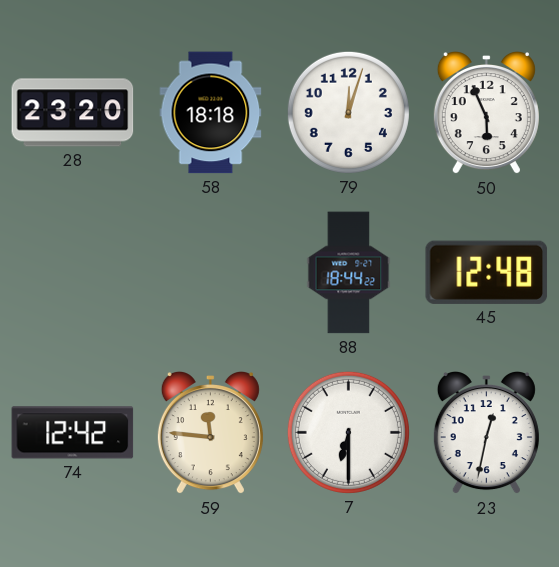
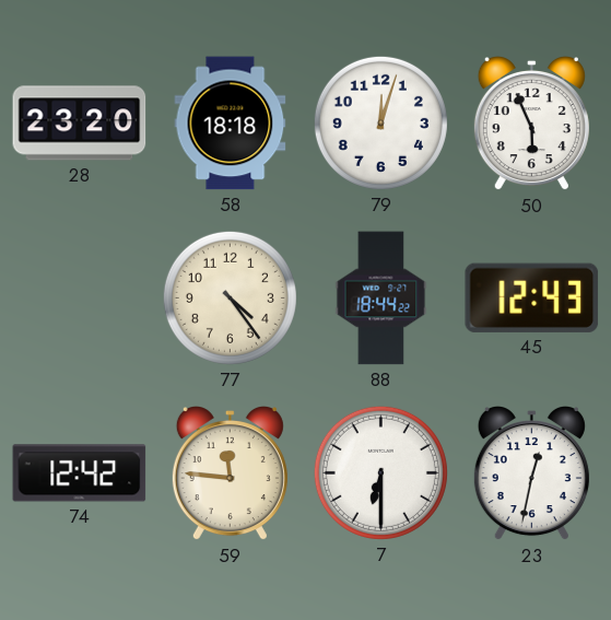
77: none -> 4:24
45: 12:48 -> 12:43
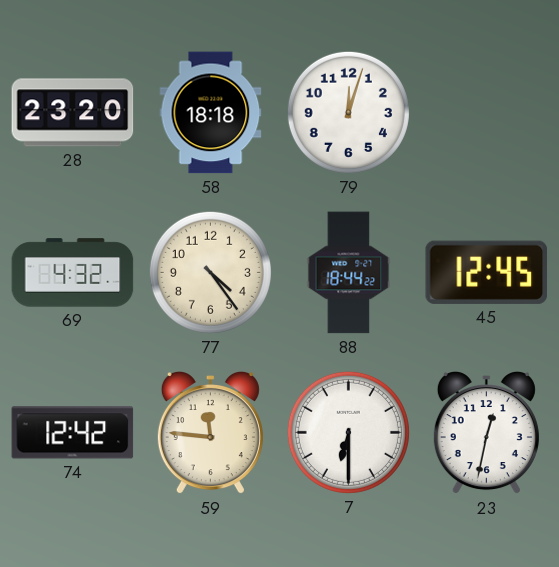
50: 5:56 -> none
69: none -> 4:32
45: 12:43 -> 12:45
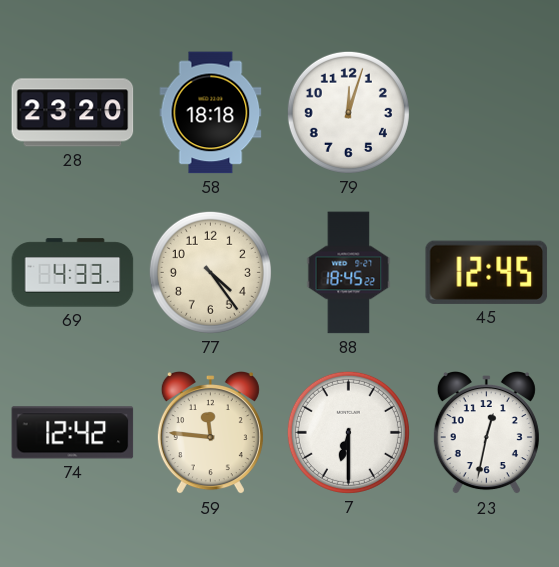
69: 4:32 -> 4:33
88: 18:44 -> 18:45
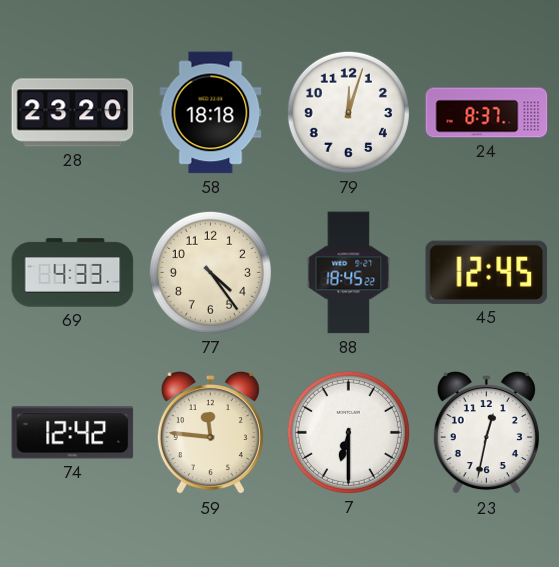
24: none -> 8:37
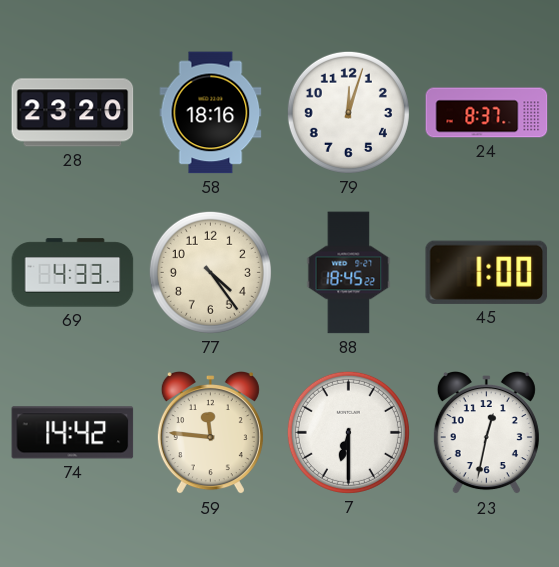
58: 18:18 -> 18:16
45: 12:45 -> 1:00
74: 12:42 -> 14:42
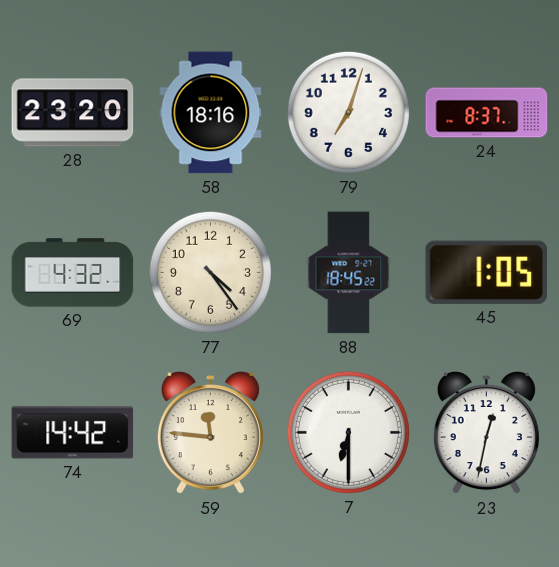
79: 12:03 -> 7:03
69: 4:33 -> 4:32
45: 1:00 -> 1:05
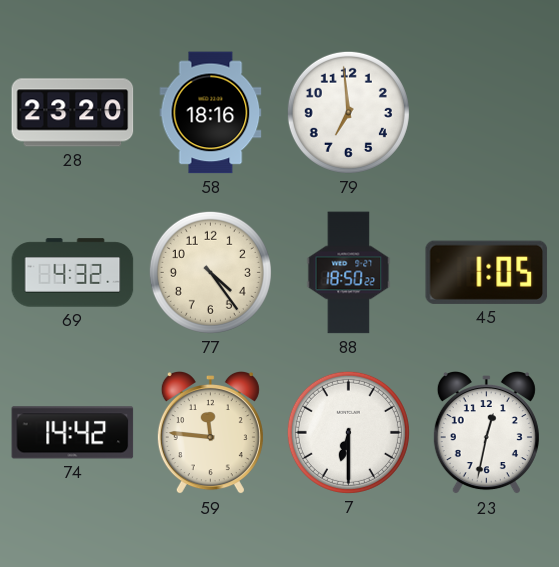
79: 7:03 -> 6:59
24: 8:37 -> none
88: 18:45 -> 18:50
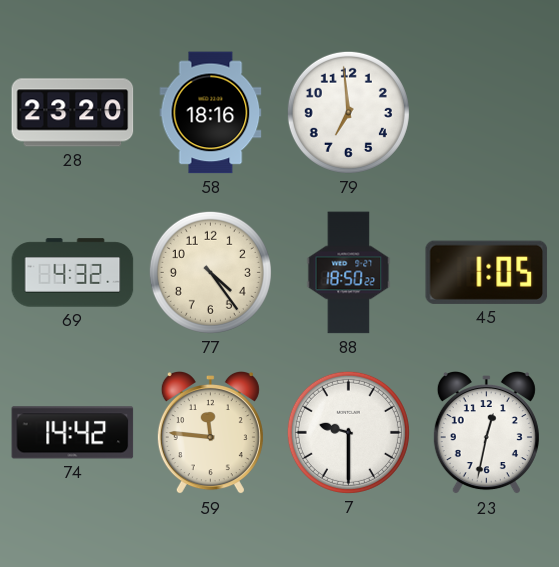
7: 6:30 -> 9:30
